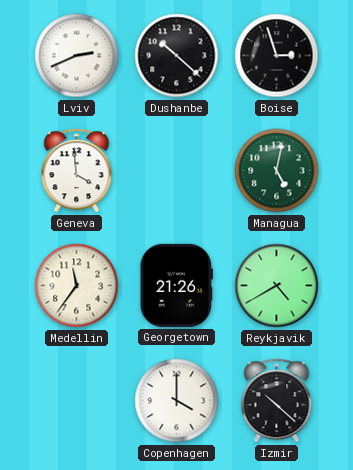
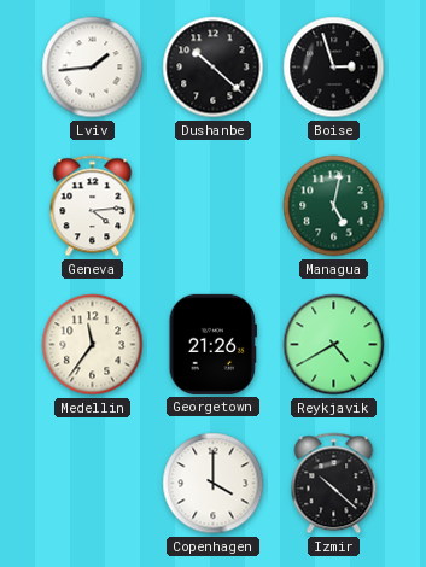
Lviv: 2:41 -> 1:44
Geneva: 3:59 -> 4:14
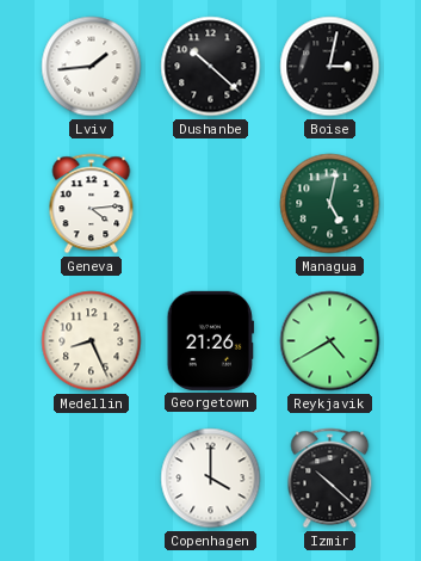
Boise: 2:57 -> 3:02
Medellin: 11:36 -> 8:26
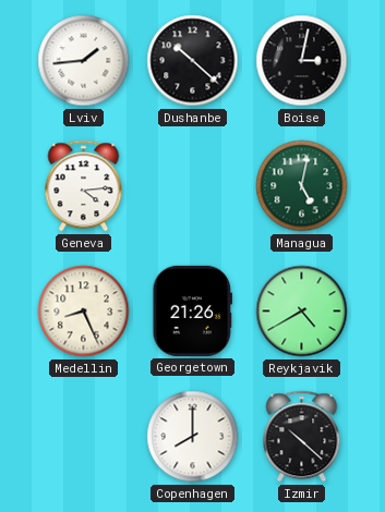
Copenhagen: 4:00 -> 8:00
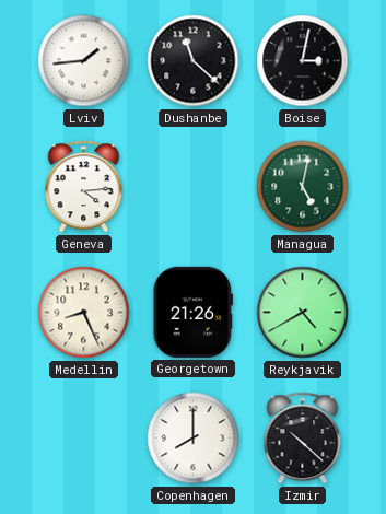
Dushanbe: 10:22 -> 11:22
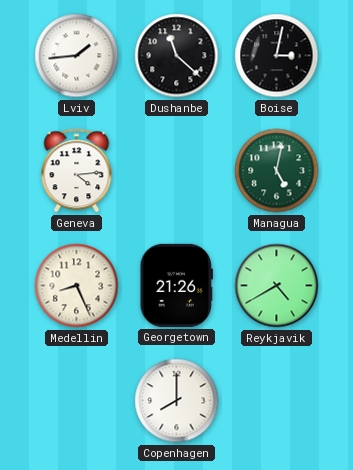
Izmir: 10:22 -> none
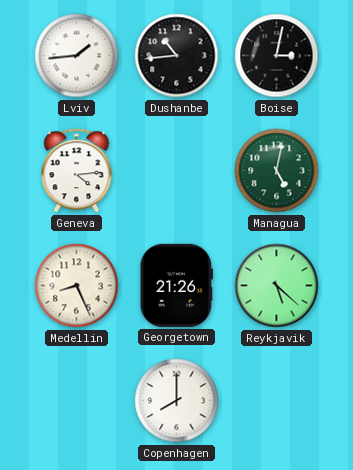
Dushanbe: 11:22 -> 10:44
Reykjavik: 4:40 -> 5:22
